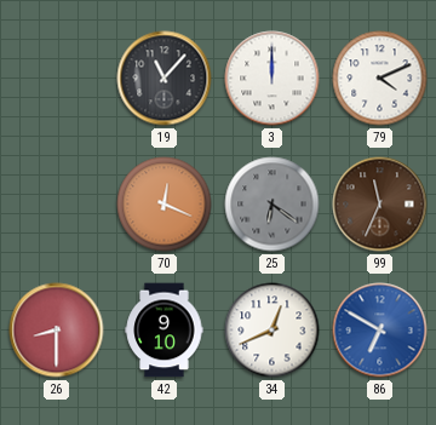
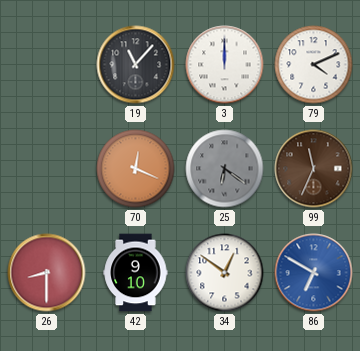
34: 12:41 -> 12:51
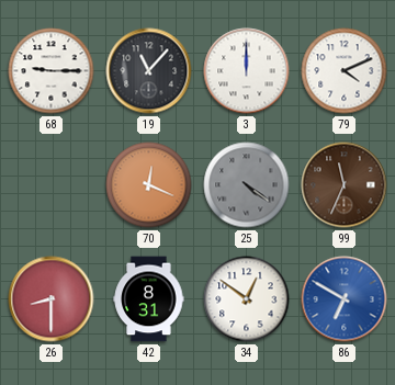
68: none -> 9:15
25: 6:21 -> 4:21
42: 9:10 -> 8:31
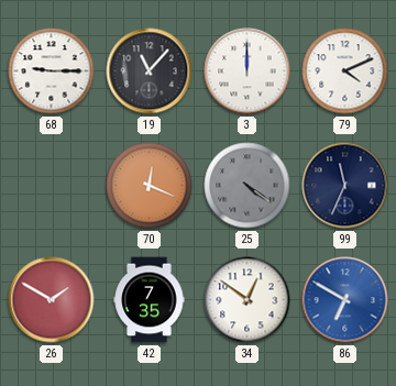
99 dial: brown -> navy
26: 8:30 -> 1:50
42: 8:31 -> 7:35
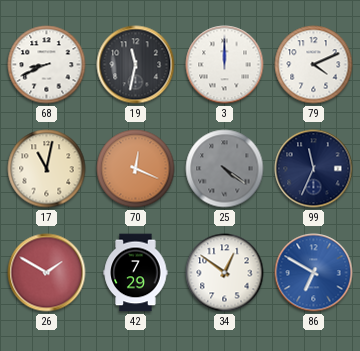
68: 9:15 -> 8:41
19: 11:07 -> 11:32
17: none -> 11:02
42: 7:35 -> 7:29
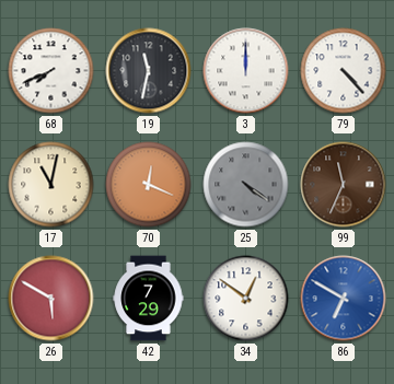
68: 8:41 -> 7:41
79: 4:11 -> 4:23
99 dial: navy -> brown
26: 1:50 -> 5:50
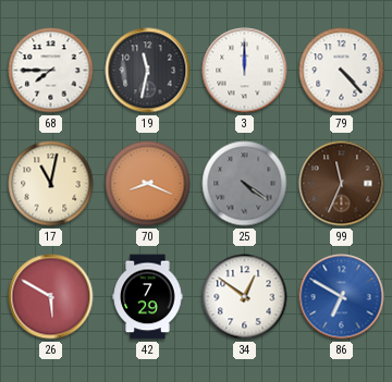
68: 7:41 -> 7:45
70: 12:19 -> 8:19
